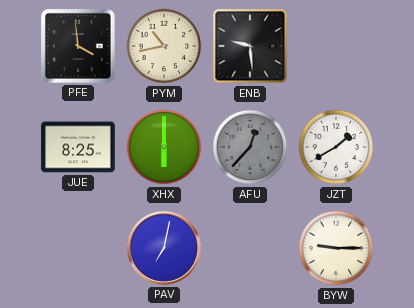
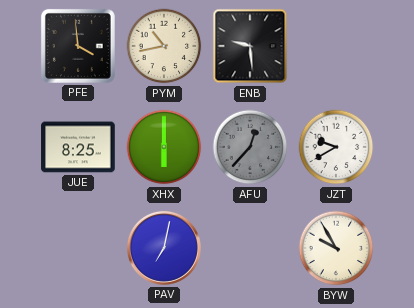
JZT: 1:40 -> 9:40
BYW: 9:15 -> 9:55
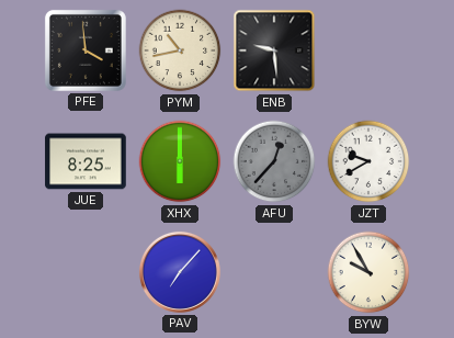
PAV: 7:02 -> 7:07
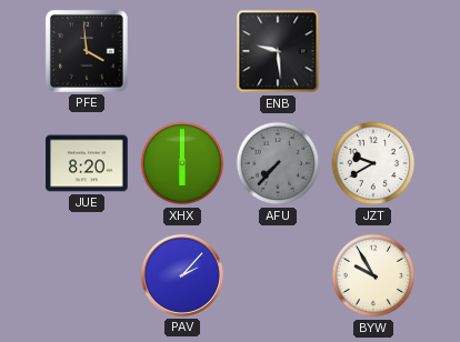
PYM: 10:43 -> none
JUE: 8:25 -> 8:20
AFU: 12:37 -> 7:37
PAV: 7:07 -> 2:07
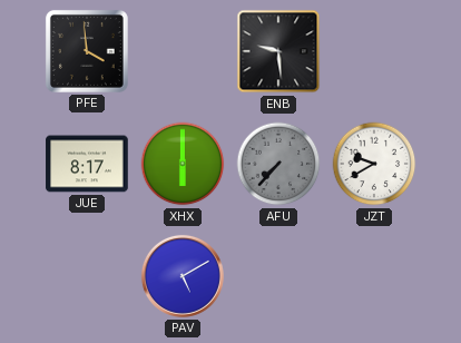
JUE: 8:20 -> 8:17
PAV: 2:07 -> 5:10
BYW: 9:55 -> none
